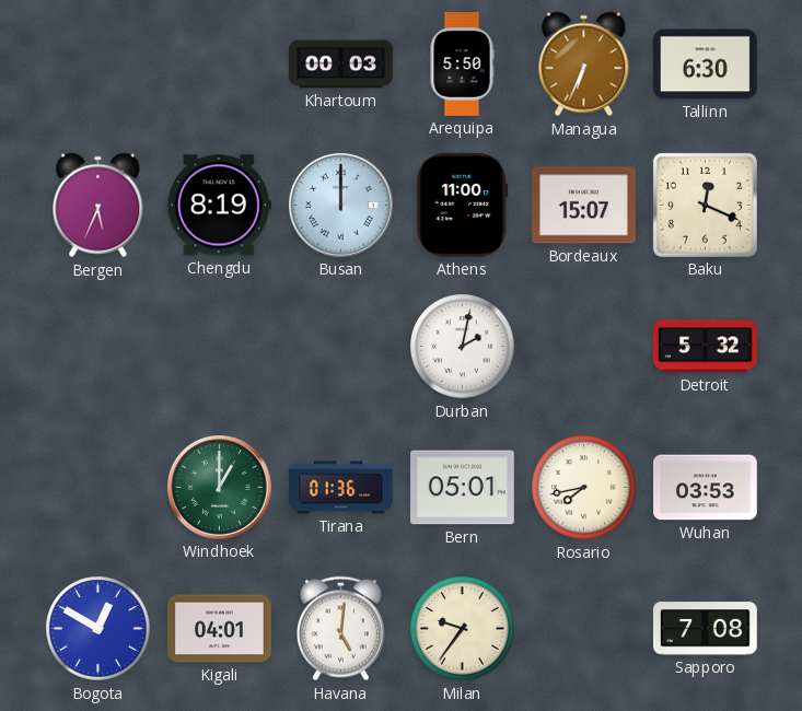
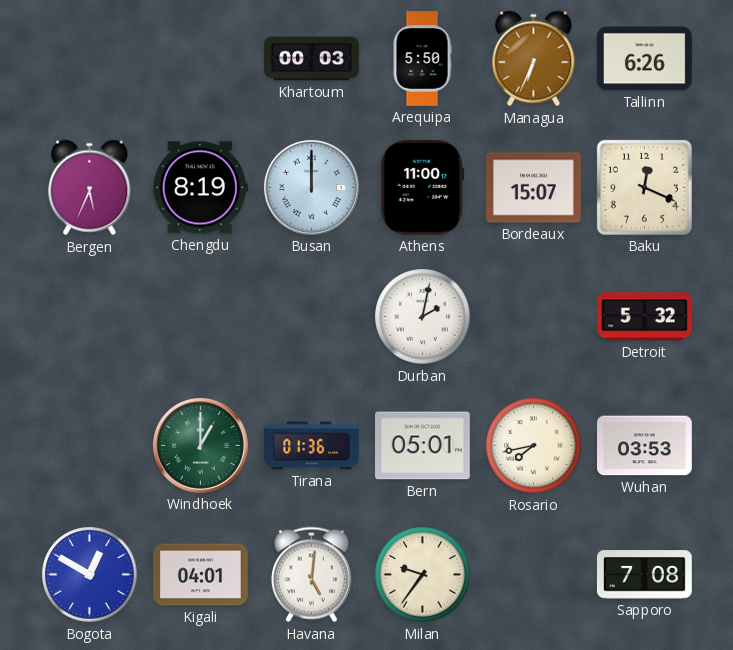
Tallinn: 6:30 -> 6:26
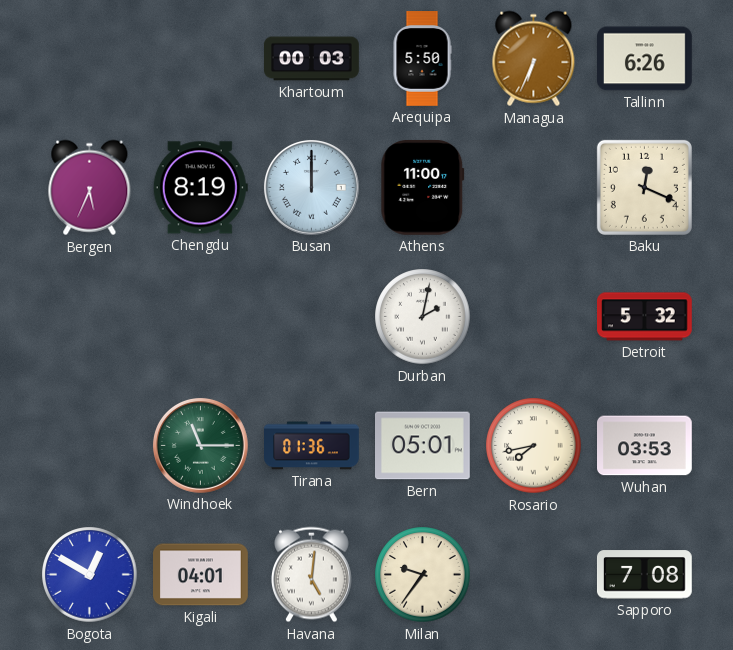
Bordeaux: 15:07 -> none
Windhoek: 1:00 -> 11:15
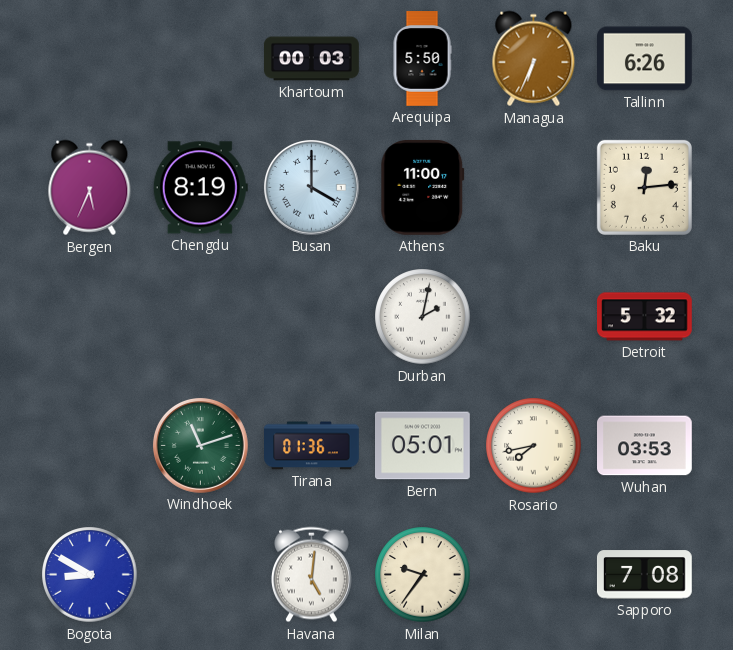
Busan: 12:00 -> 4:00
Baku: 12:19 -> 12:14
Windhoek: 11:15 -> 11:12
Bogota: 12:50 -> 8:50
Kigali: 04:01 -> none
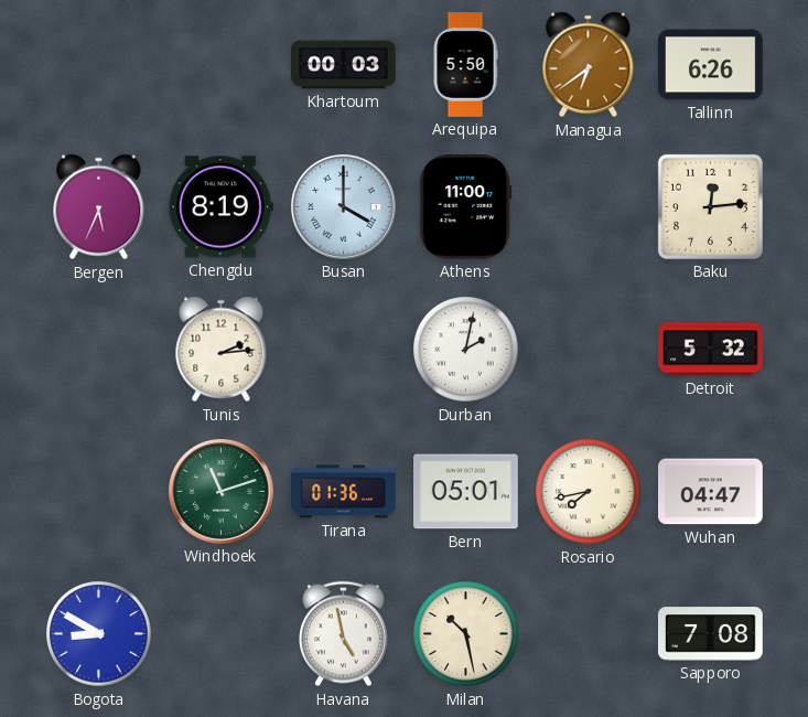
Managua: 6:34 -> 6:39
Tunis: none -> 2:14
Wuhan: 03:53 -> 04:47
Havana: 5:01 -> 4:58
Milan: 9:36 -> 10:28
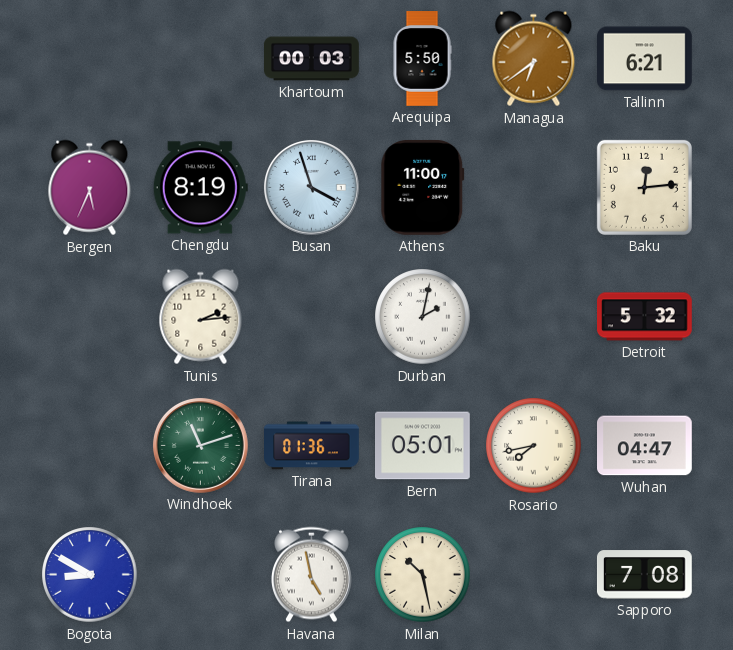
Tallinn: 6:26 -> 6:21
Busan: 4:00 -> 3:57
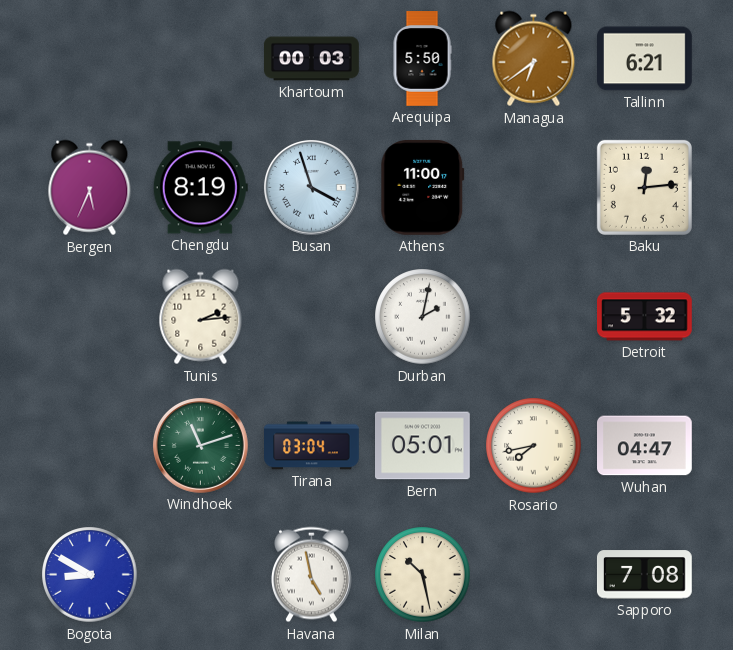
Tirana: 01:36 -> 03:04
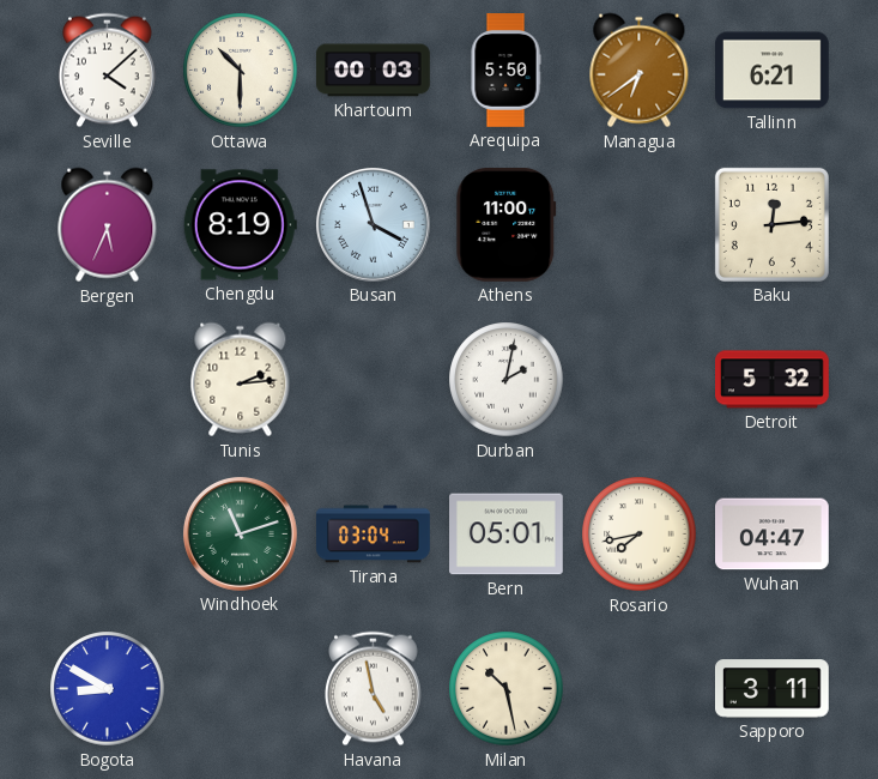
Seville: none -> 4:08
Ottawa: none -> 10:30
Sapporo: 7:08 -> 3:11
